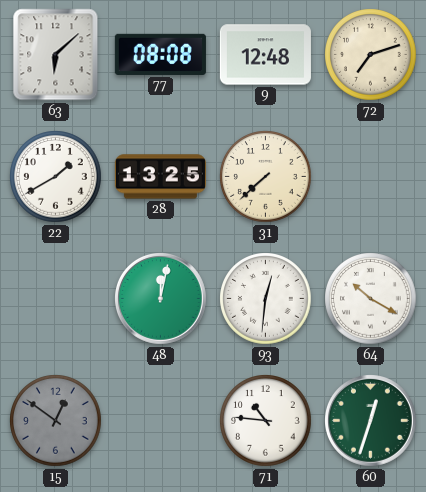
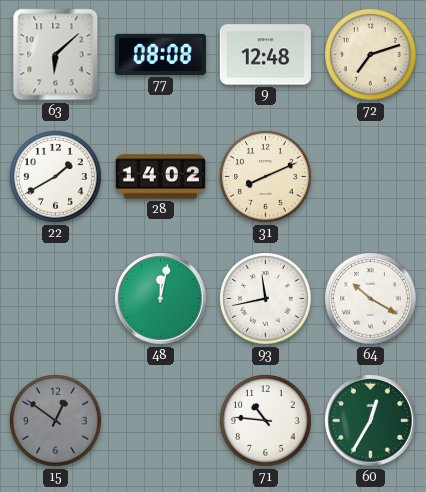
28: 13:25 -> 14:02
31: 7:38 -> 8:11
93: 12:31 -> 11:43
60: 12:33 -> 12:35
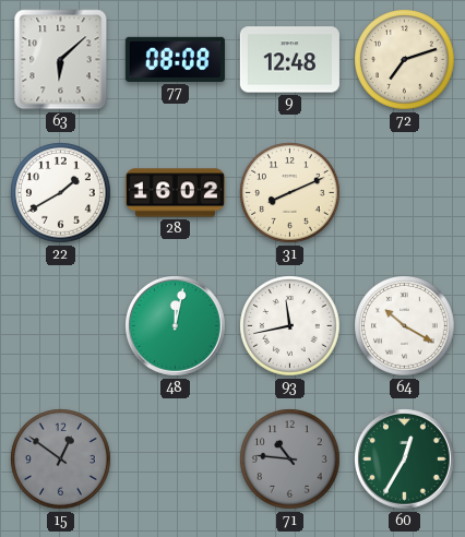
28: 14:02 -> 16:02
71 dial: white -> grey
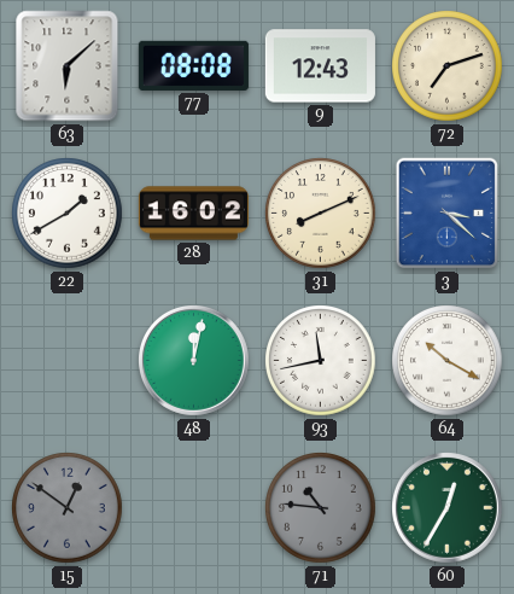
9: 12:48 -> 12:43
3: none -> 3:22
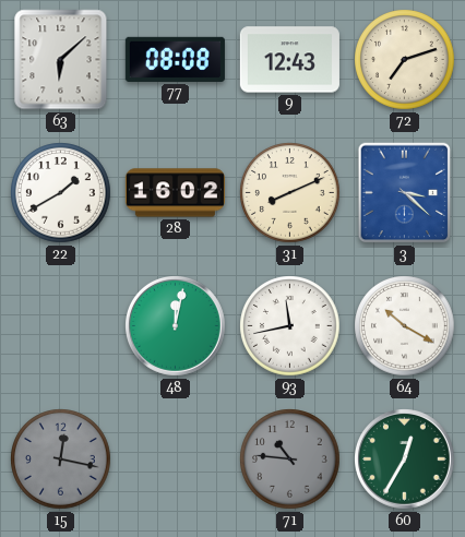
15: 12:51 -> 12:17
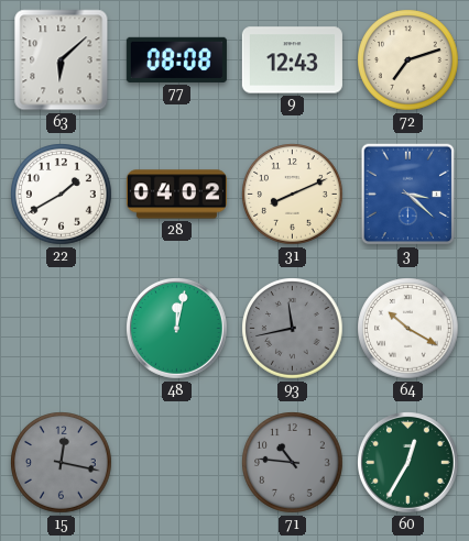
28: 16:02 -> 04:02
93 dial: white -> grey
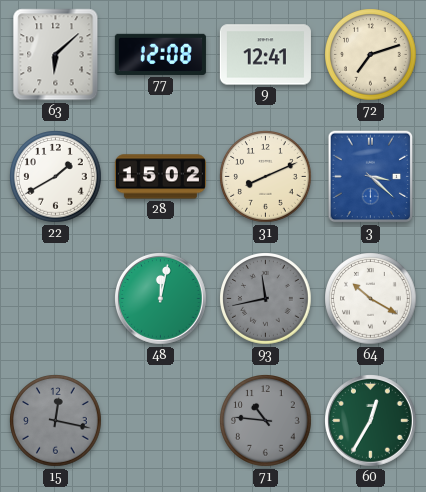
77: 08:08 -> 12:08
9: 12:43 -> 12:41
28: 04:02 -> 15:02
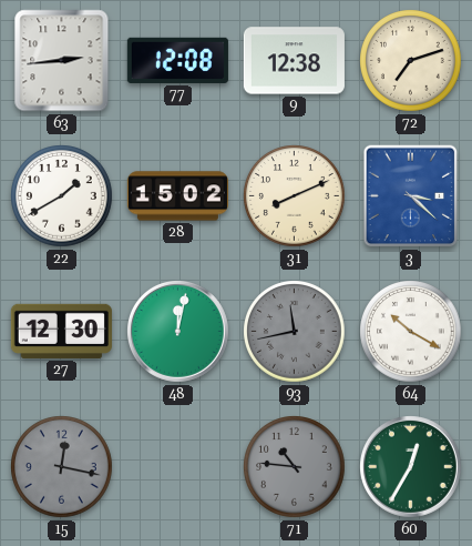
63: 6:08 -> 2:44
9: 12:41 -> 12:38
27: none -> 12:30
